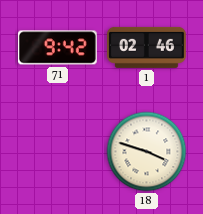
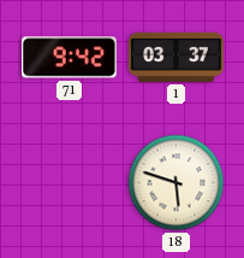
1: 02:46 -> 03:37
18: 3:48 -> 5:48
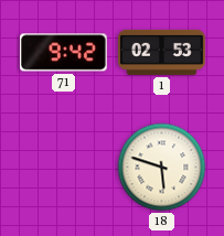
1: 03:37 -> 02:53
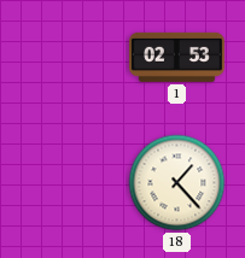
71: 9:42 -> none
18: 5:48 -> 1:23
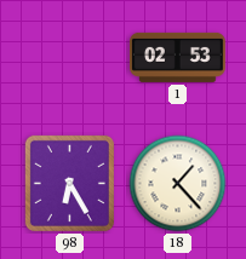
98: none -> 6:25
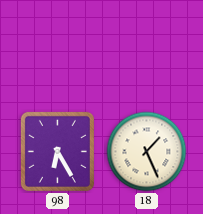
1: 02:53 -> none
18: 1:23 -> 1:26
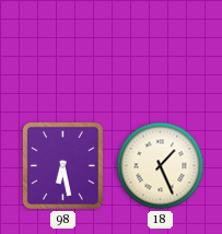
98: 6:25 -> 6:28
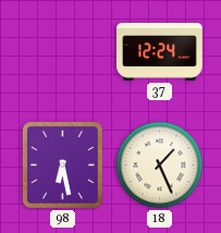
37: none -> 12:24
